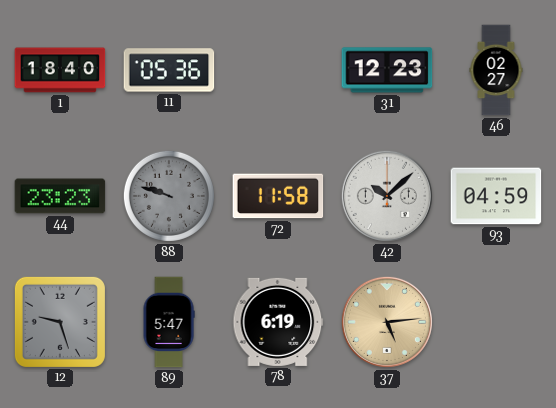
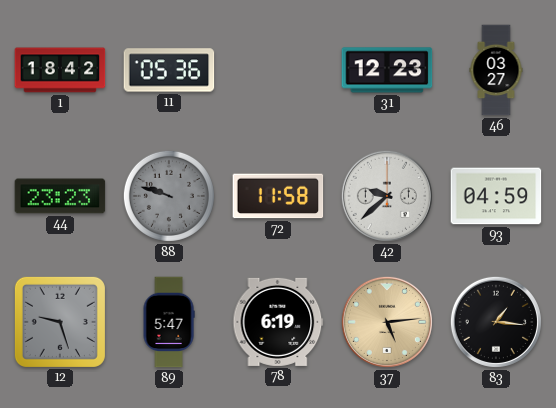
1: 18:40 -> 18:42
46: 02:27 -> 03:27
42: 10:08 -> 9:38
83: none -> 1:16
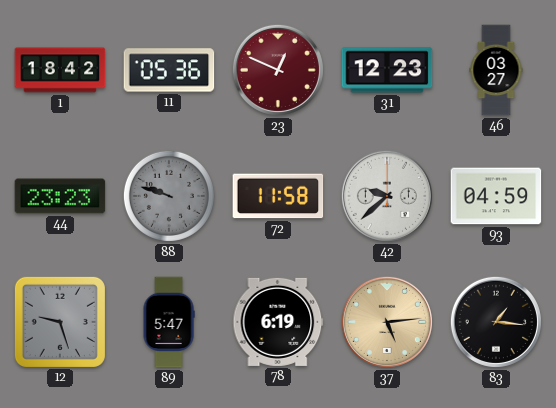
23: none -> 12:49
